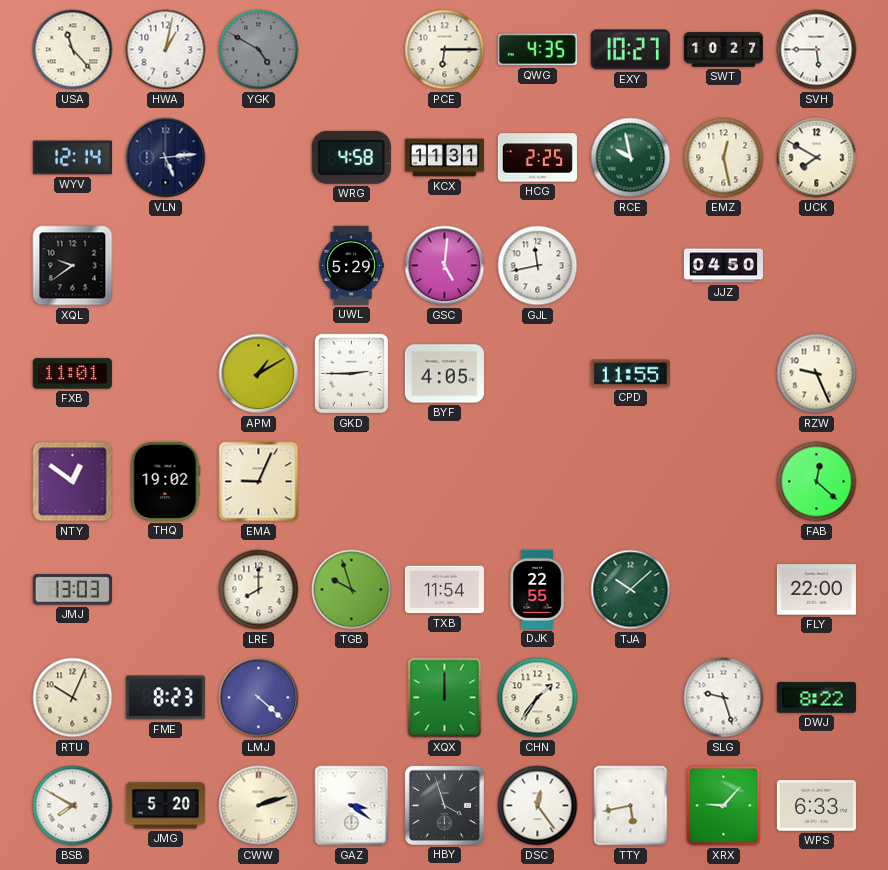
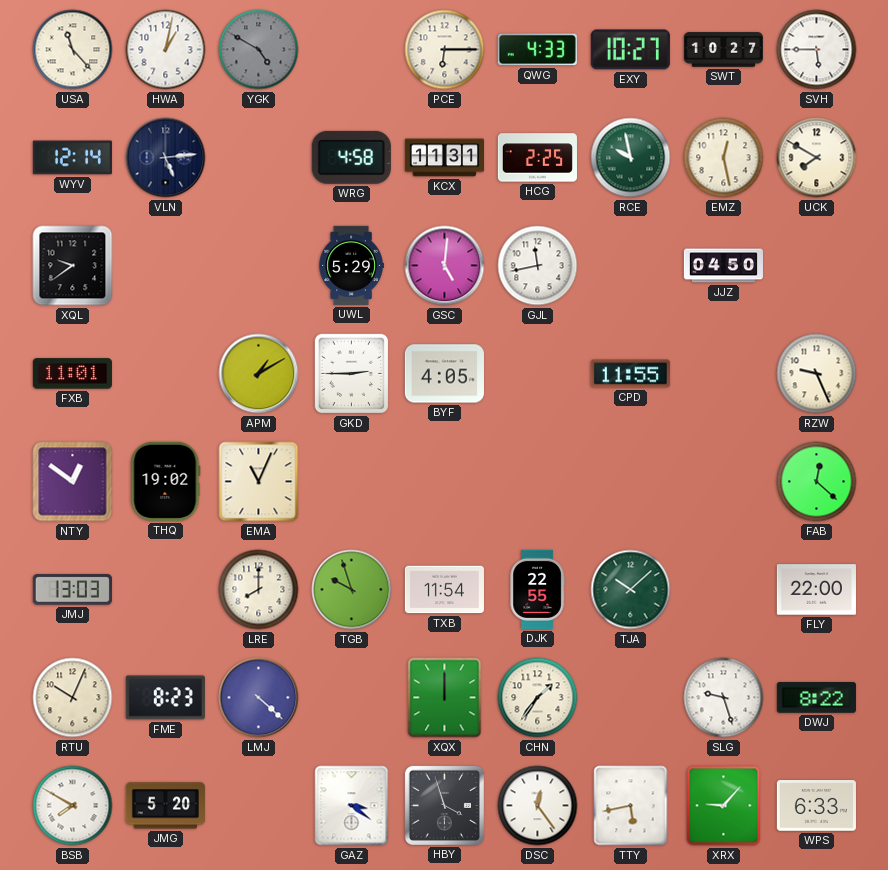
QWG: 4:35 -> 4:33
EMA: 9:04 -> 11:04
CWW: 2:12 -> none
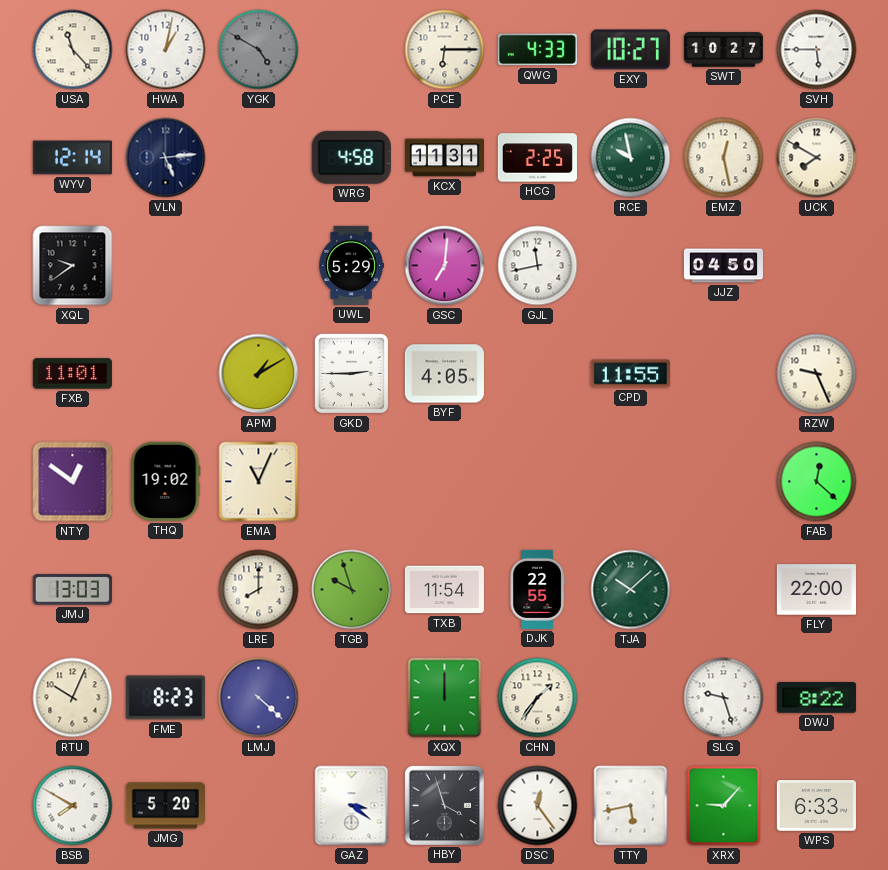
GSC: 5:01 -> 7:01
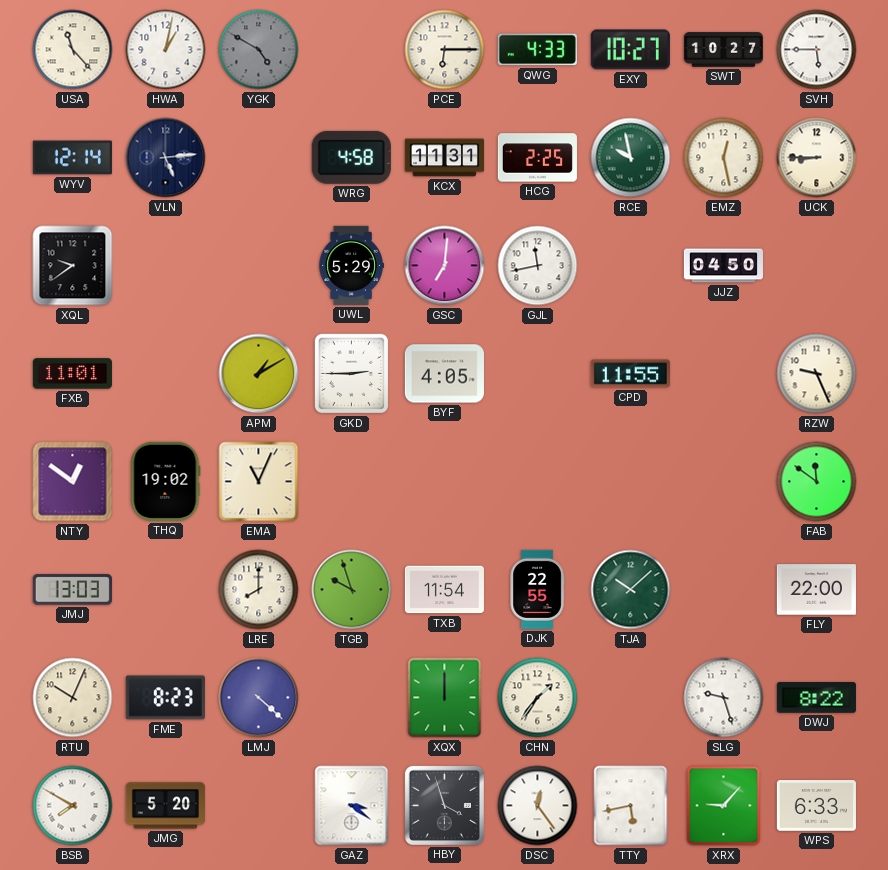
UCK: 7:50 -> 8:45
FAB: 12:22 -> 11:51
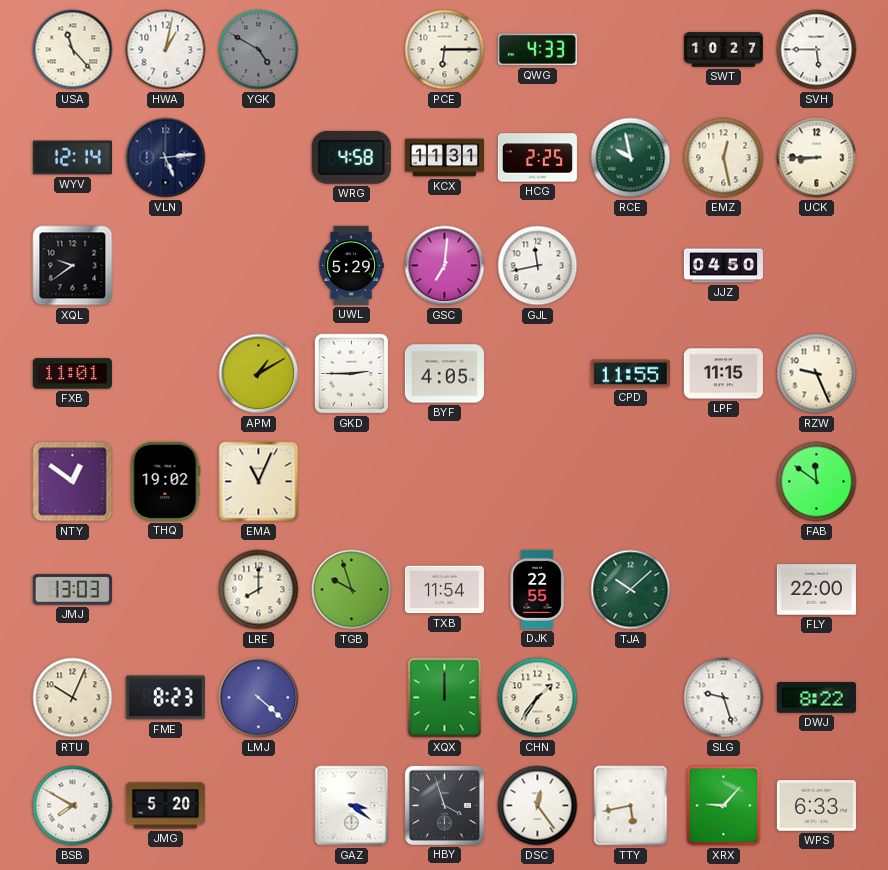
EXY: 10:27 -> none
LPF: none -> 11:15
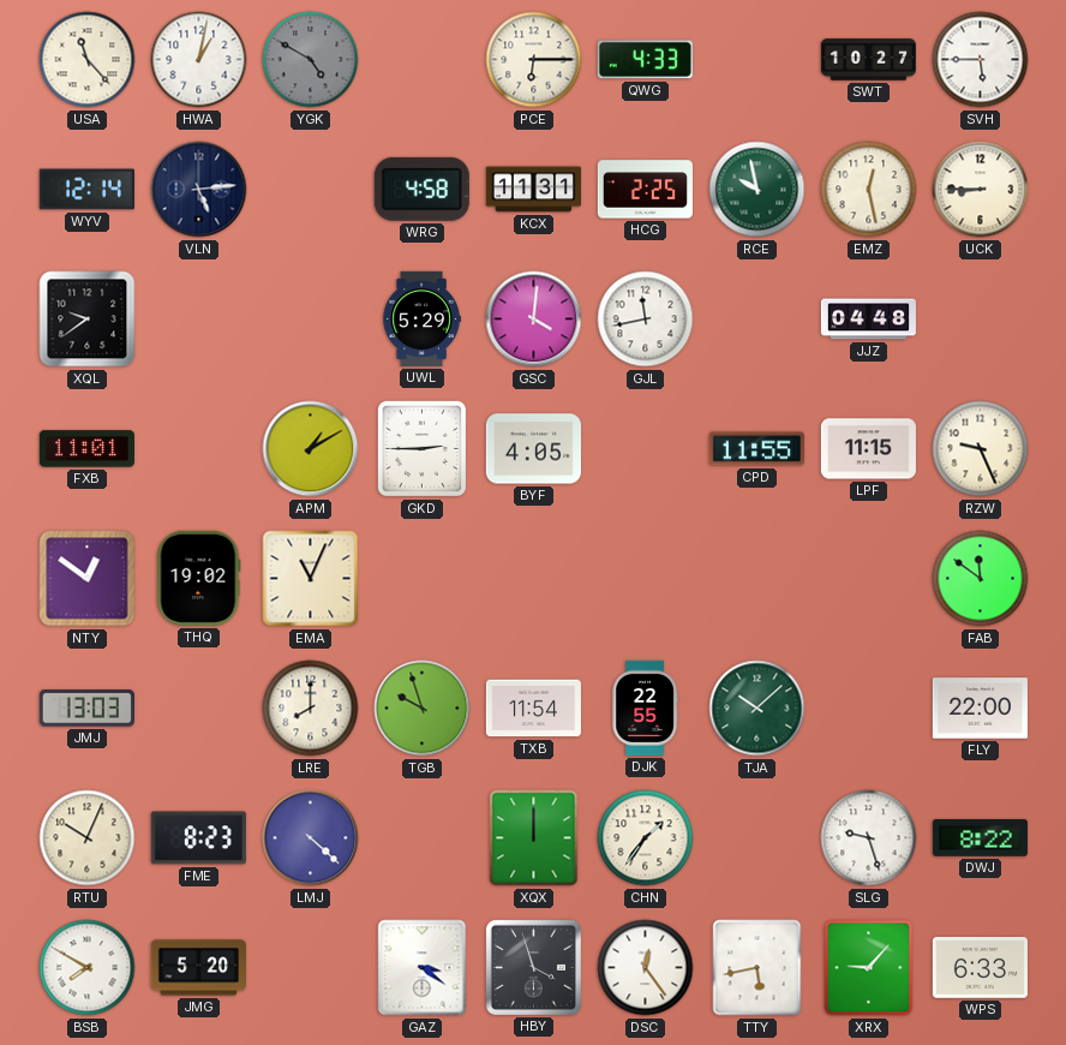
GSC: 7:01 -> 4:01
JJZ: 04:50 -> 04:48
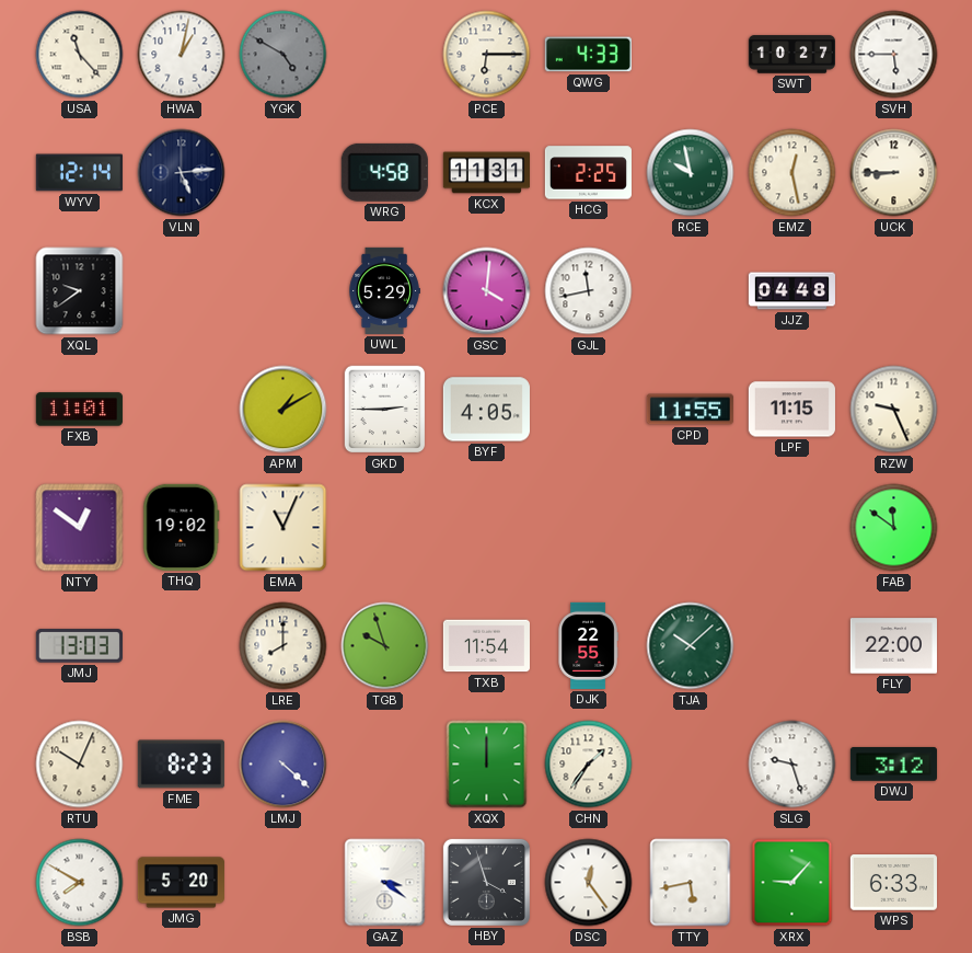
DWJ: 8:22 -> 3:12
